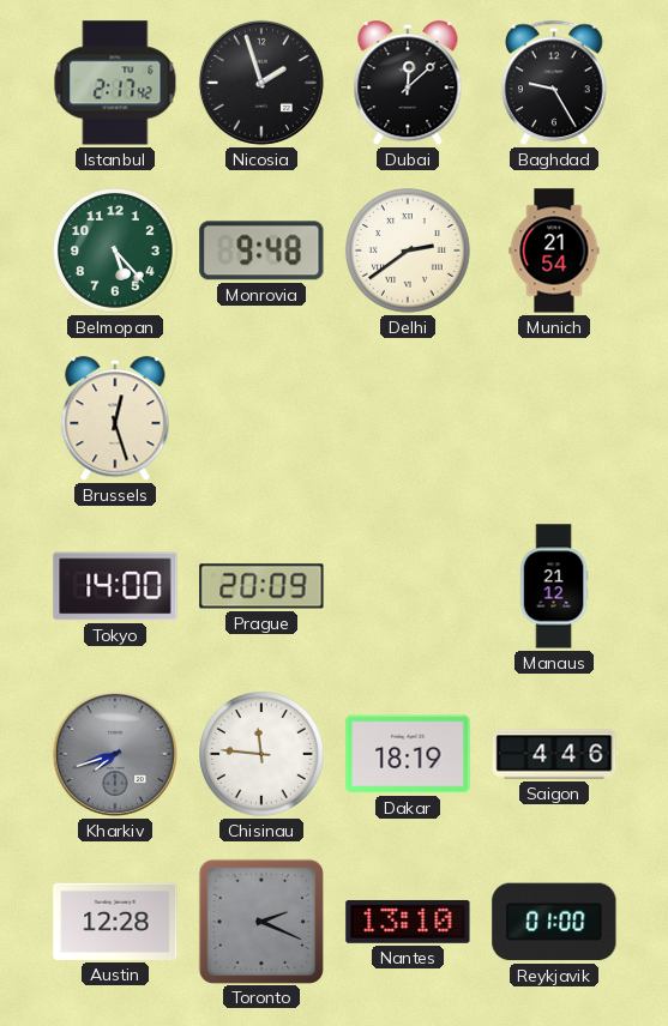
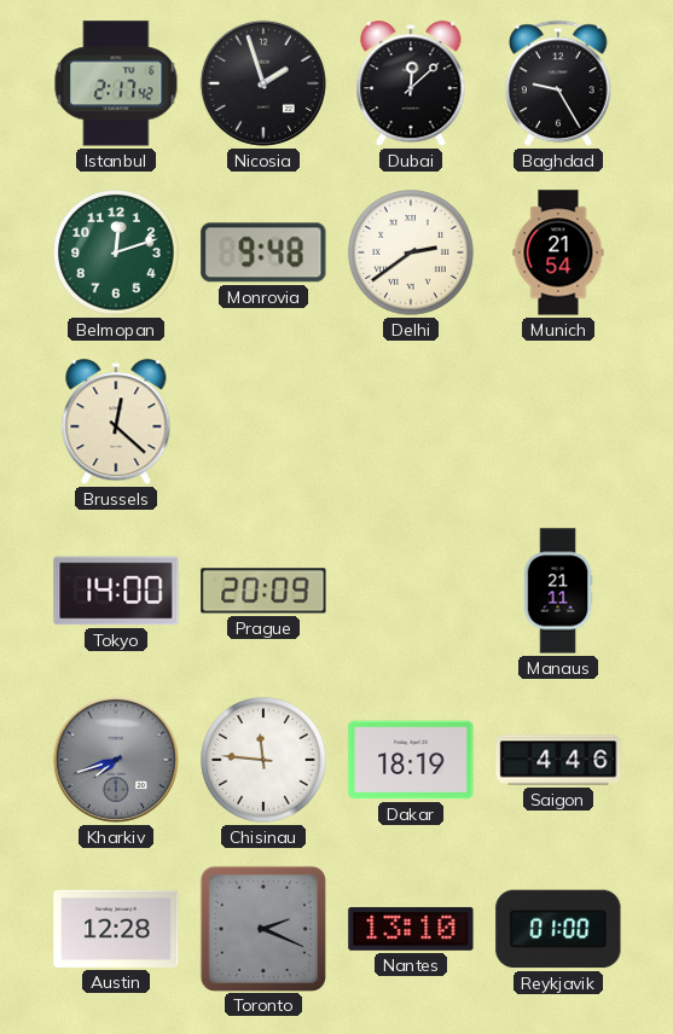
Belmopan: 5:23 -> 12:12
Brussels: 12:27 -> 12:22
Manaus: 21:12 -> 21:11
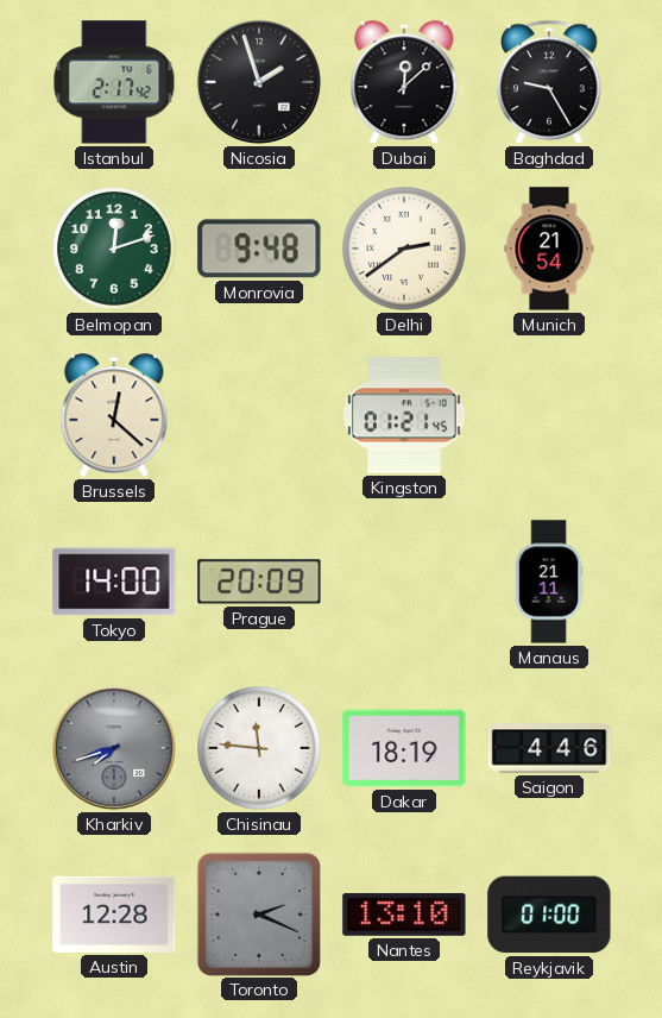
Kingston: none -> 01:21
